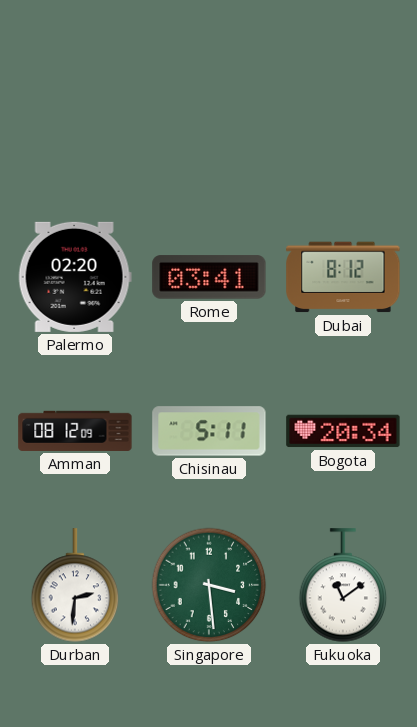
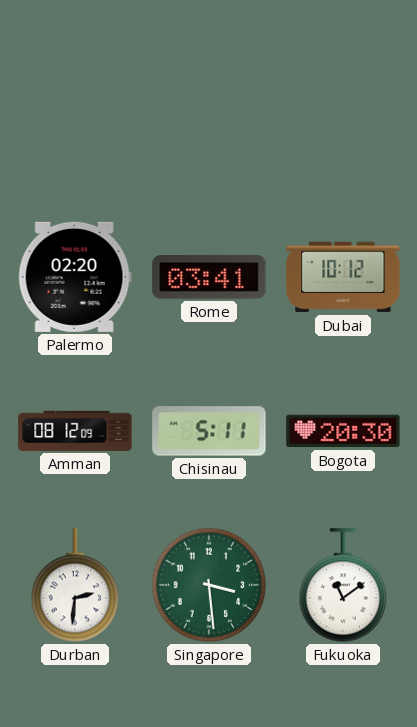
Dubai: 8:12 -> 10:12
Bogota: 20:34 -> 20:30
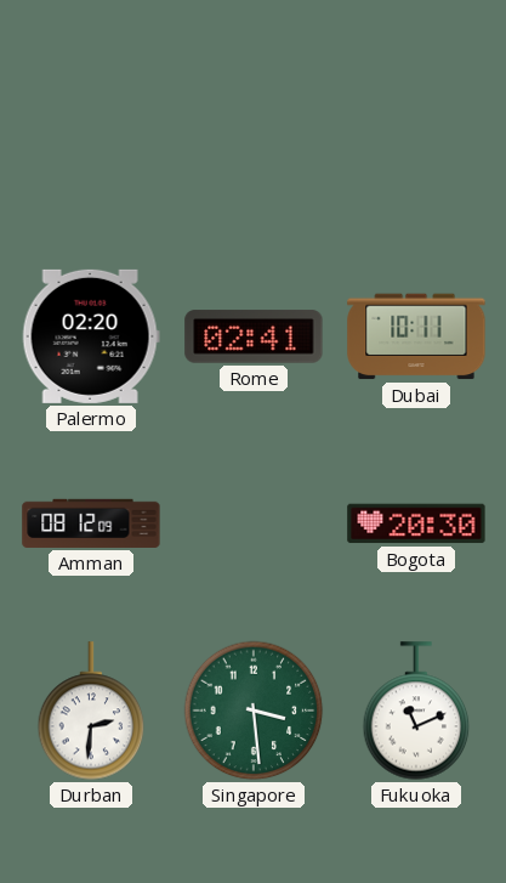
Rome: 03:41 -> 02:41
Dubai: 10:12 -> 10:11
Chisinau: 5:11 -> none
Fukuoka: 11:09 -> 11:11
